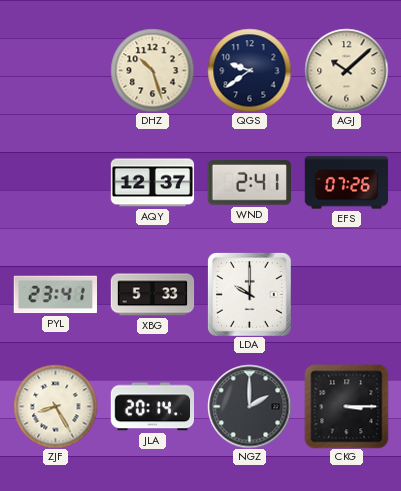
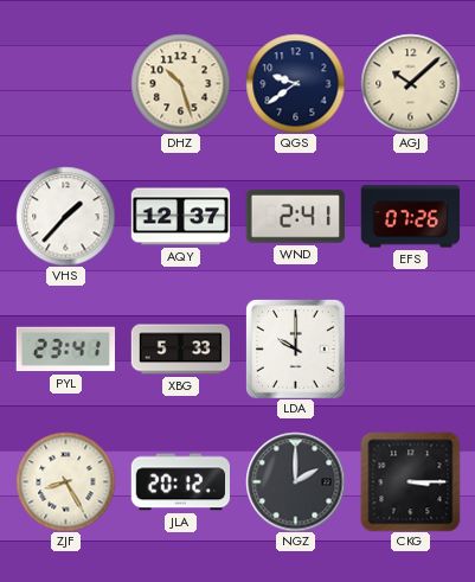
VHS: none -> 1:37
JLA: 20:14 -> 20:12
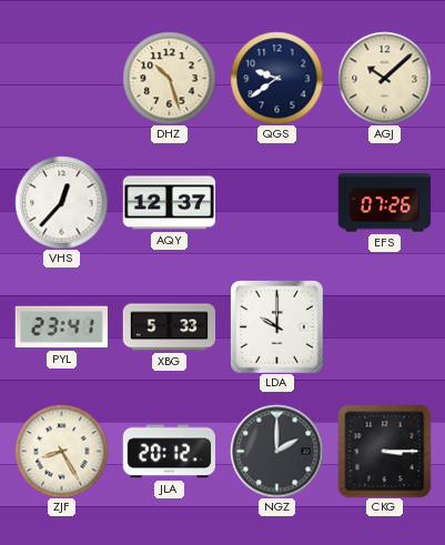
VHS: 1:37 -> 12:37
WND: 2:41 -> none
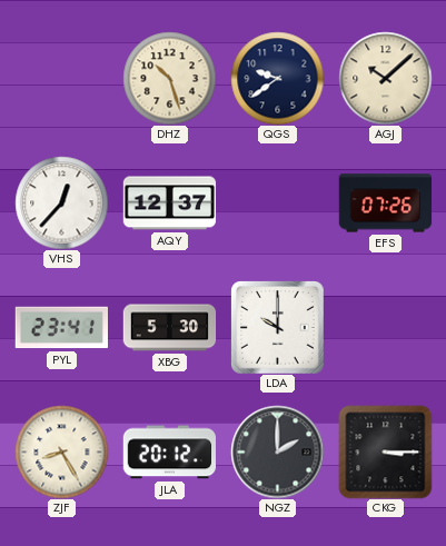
XBG: 5:33 -> 5:30
